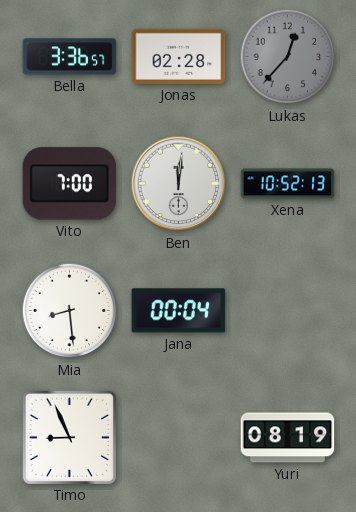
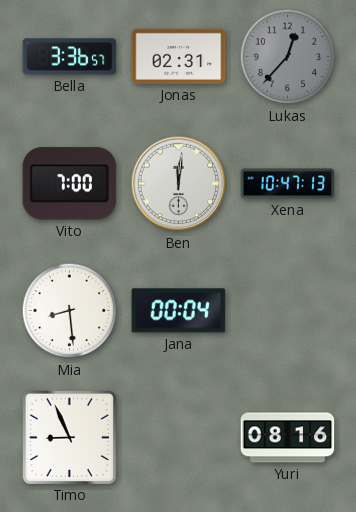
Jonas: 02:28 -> 02:31
Xena: 10:52 -> 10:47
Yuri: 08:19 -> 08:16
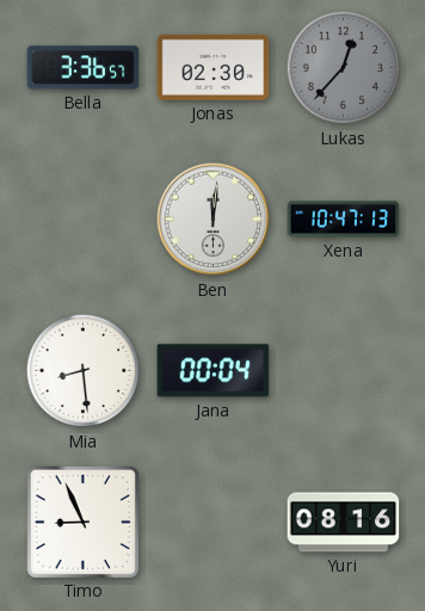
Jonas: 02:31 -> 02:30
Vito: 7:00 -> none
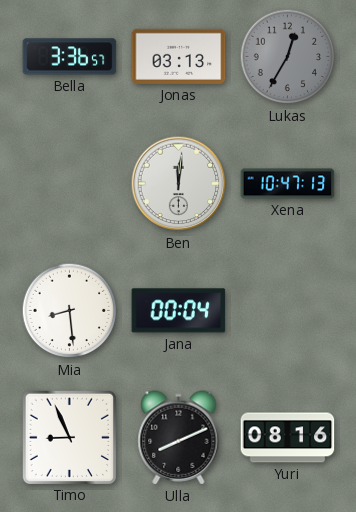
Jonas: 02:30 -> 03:13
Lukas: 12:37 -> 12:35
Ulla: none -> 8:11
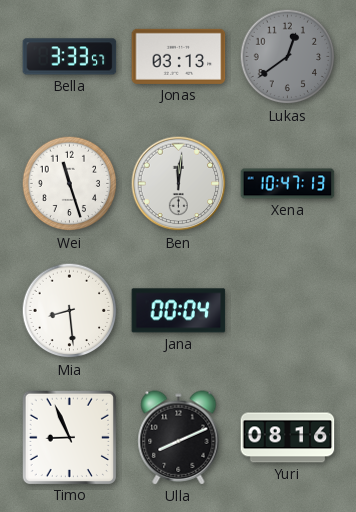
Bella: 3:36 -> 3:33
Lukas: 12:35 -> 12:39
Wei: none -> 11:27
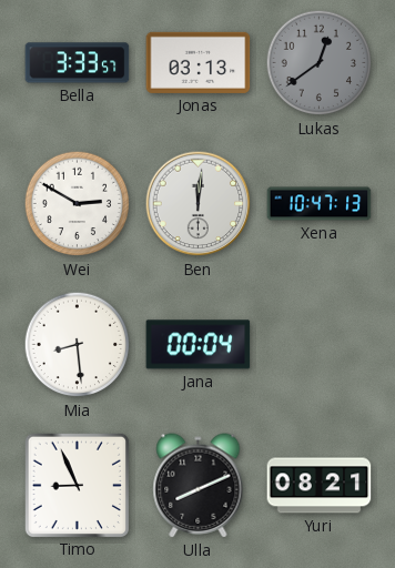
Wei: 11:27 -> 2:50
Yuri: 08:16 -> 08:21
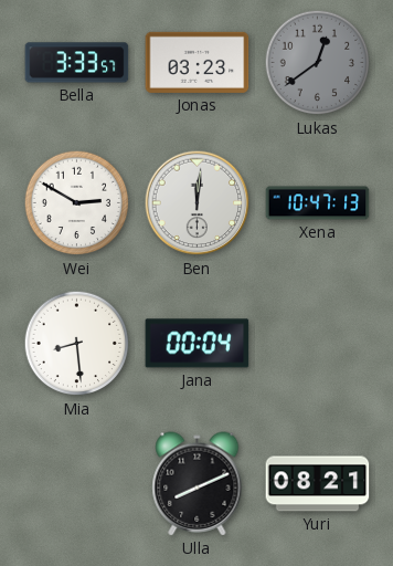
Jonas: 03:13 -> 03:23
Timo: 8:56 -> none
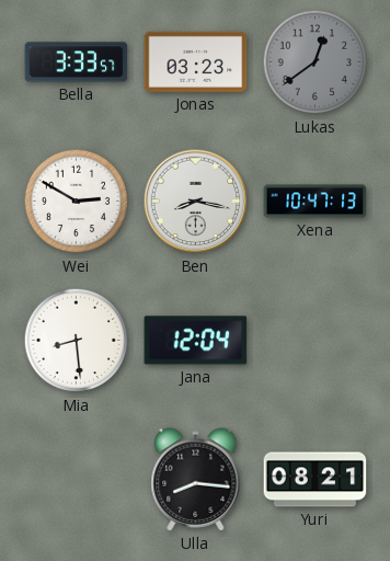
Ben: 12:01 -> 8:17
Jana: 00:04 -> 12:04
Ulla: 8:11 -> 8:16
